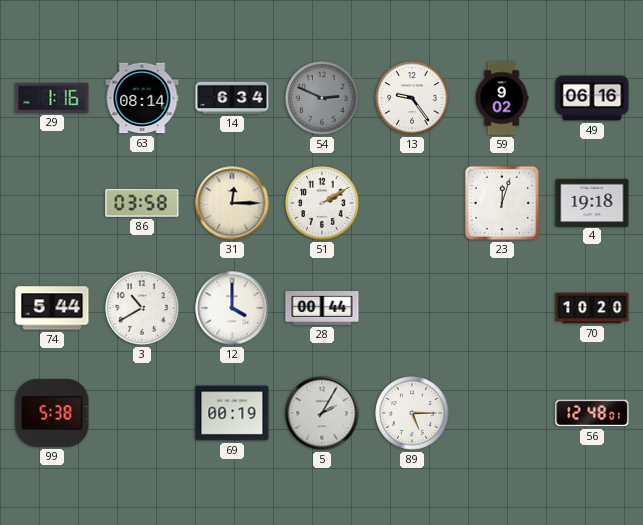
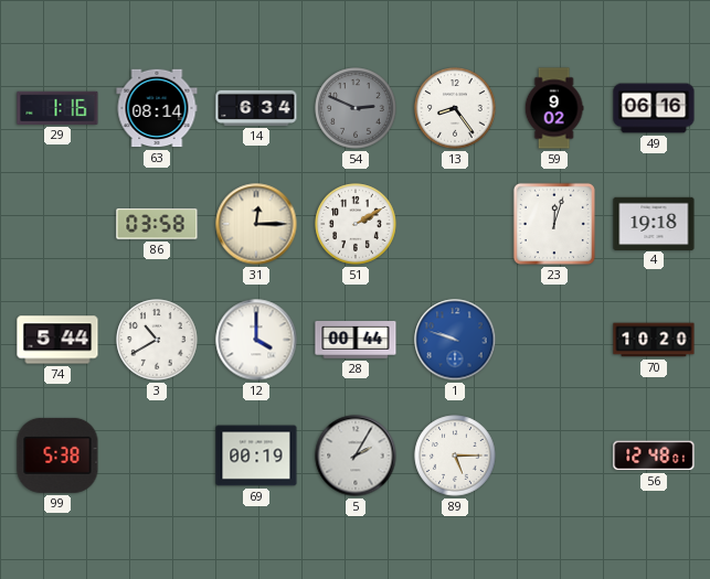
13: 9:24 -> 8:24
1: none -> 9:48
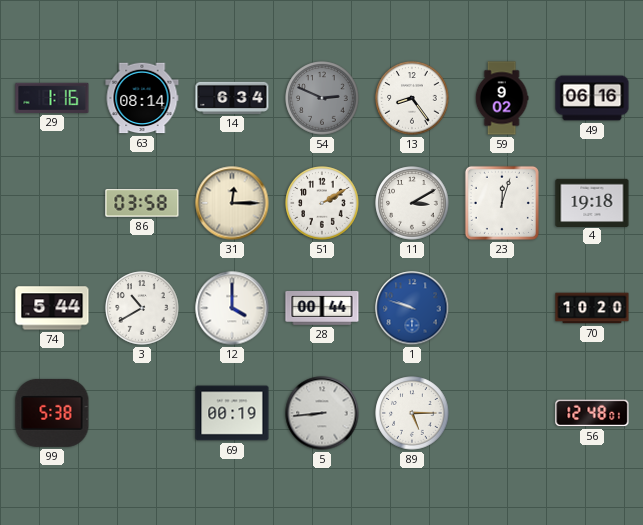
11: none -> 3:10
5: 2:05 -> 8:44
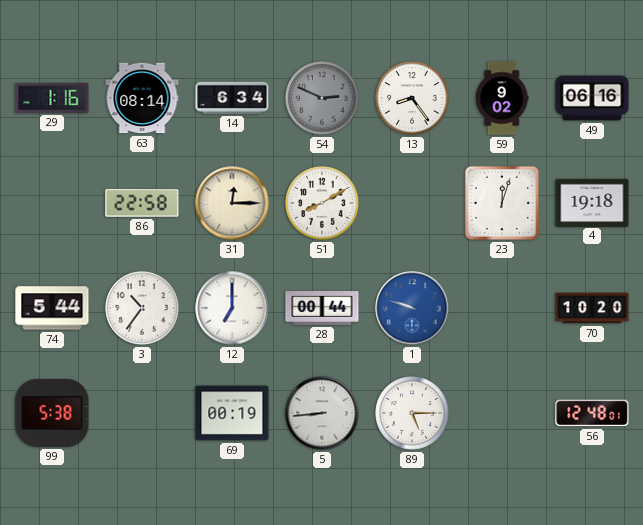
86: 03:58 -> 22:58
51: 2:10 -> 8:10
11: 3:10 -> none
3: 10:40 -> 10:36
12: 4:00 -> 7:00
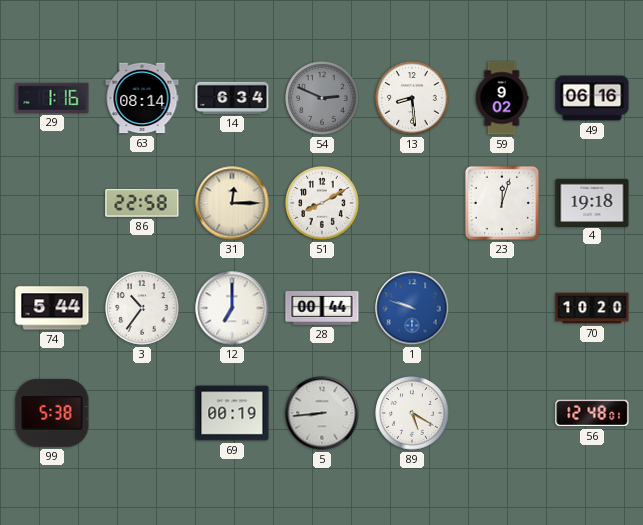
13: 8:24 -> 8:29
89: 5:15 -> 5:20
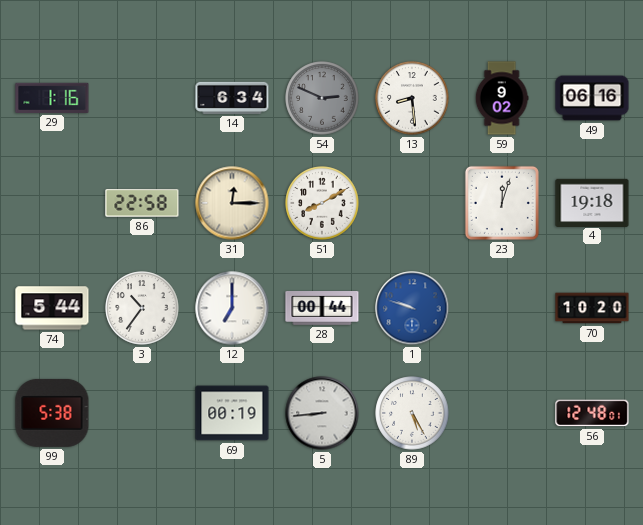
63: 08:14 -> none
89: 5:20 -> 5:25
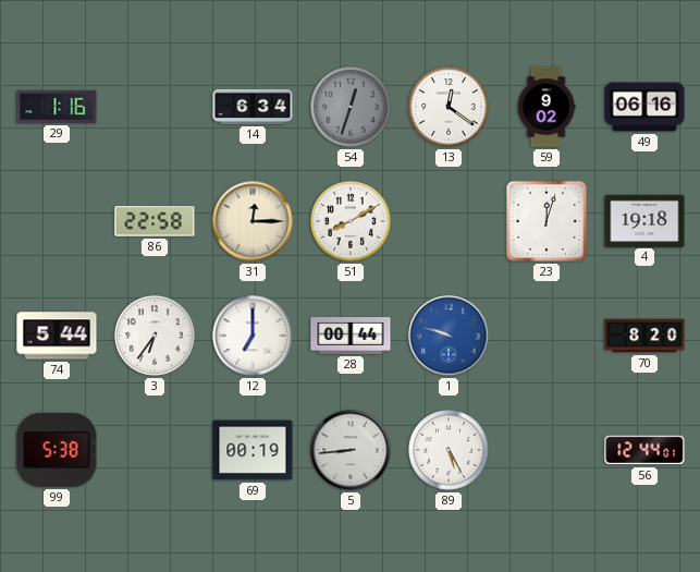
54: 2:49 -> 12:33
13: 8:29 -> 12:21
3: 10:36 -> 6:36
70: 10:20 -> 8:20
56: 12:48 -> 12:44
